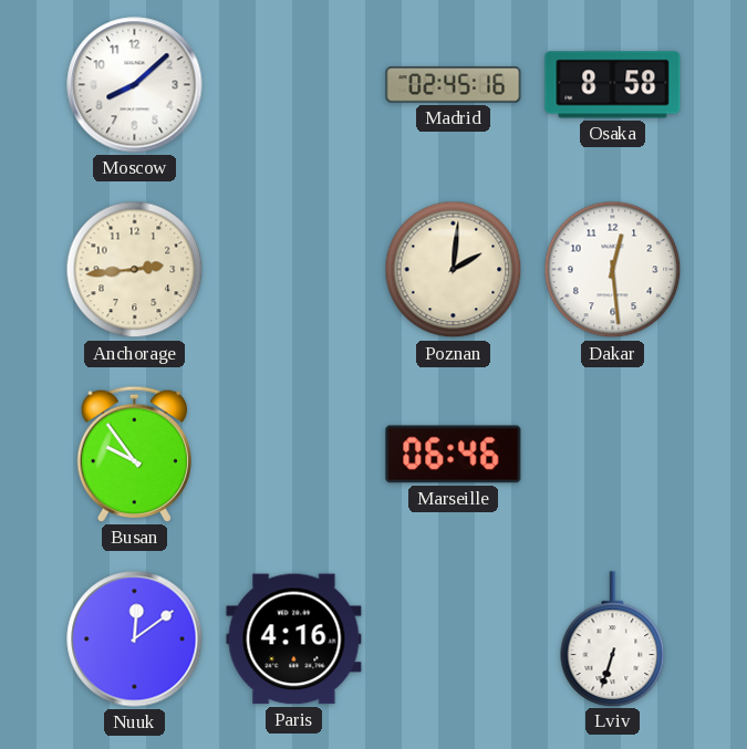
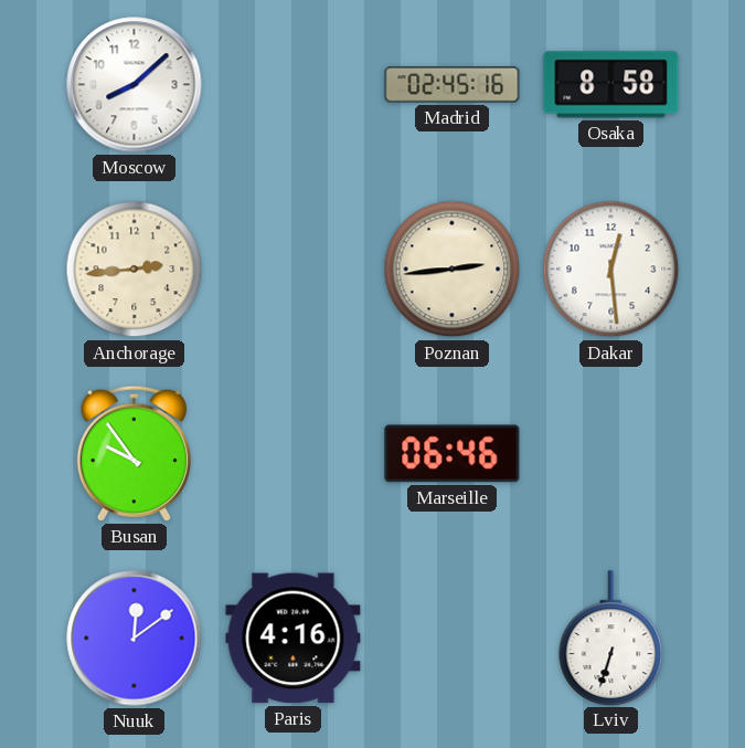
Poznan: 2:01 -> 2:44
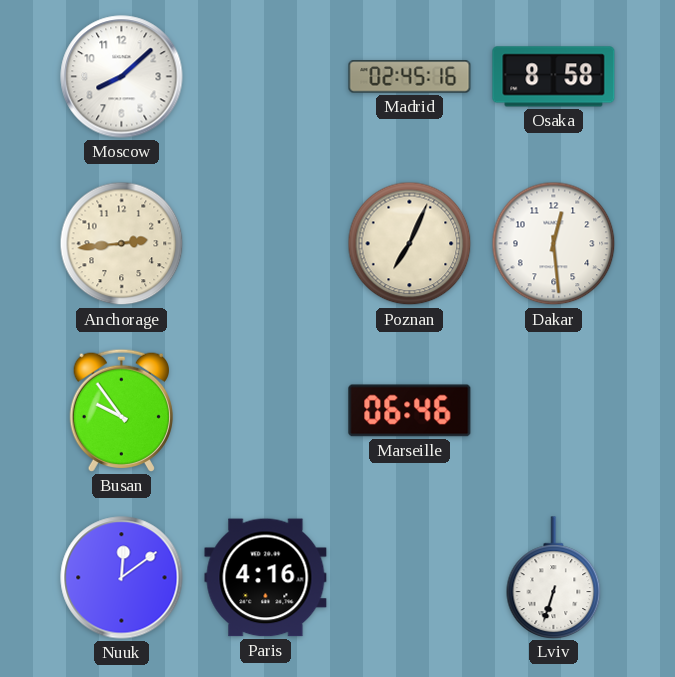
Poznan: 2:44 -> 7:04
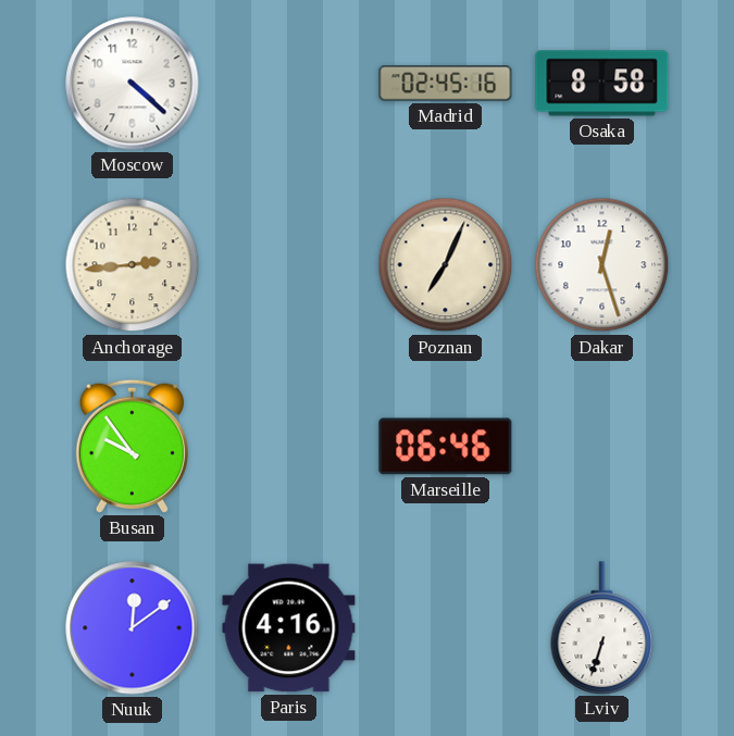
Moscow: 8:08 -> 4:22
Dakar: 12:29 -> 12:27
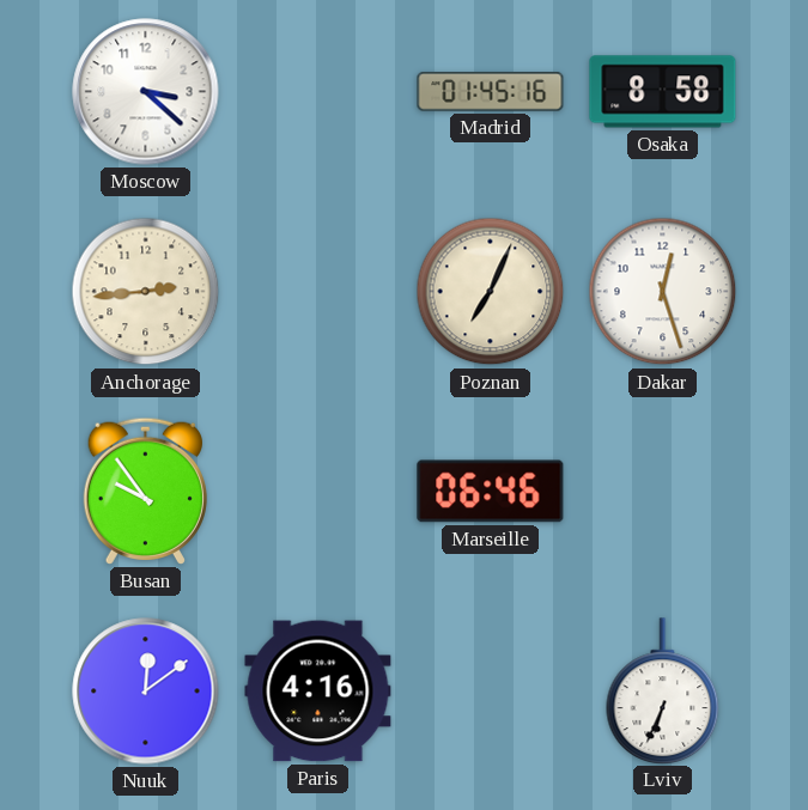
Moscow: 4:22 -> 3:22
Madrid: 02:45 -> 01:45
Lviv: 6:33 -> 6:34
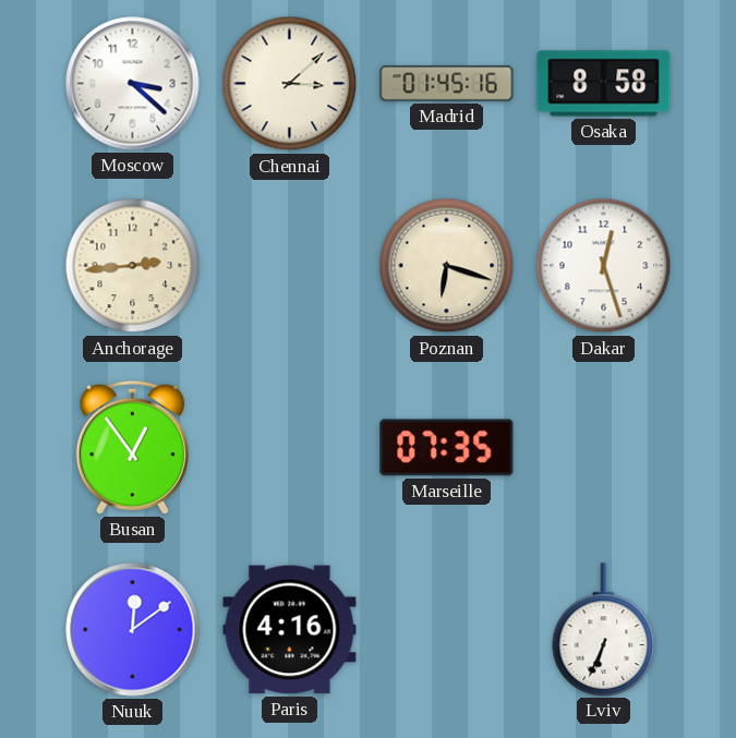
Chennai: none -> 3:08
Poznan: 7:04 -> 6:18
Busan: 9:54 -> 12:54
Marseille: 06:46 -> 07:35
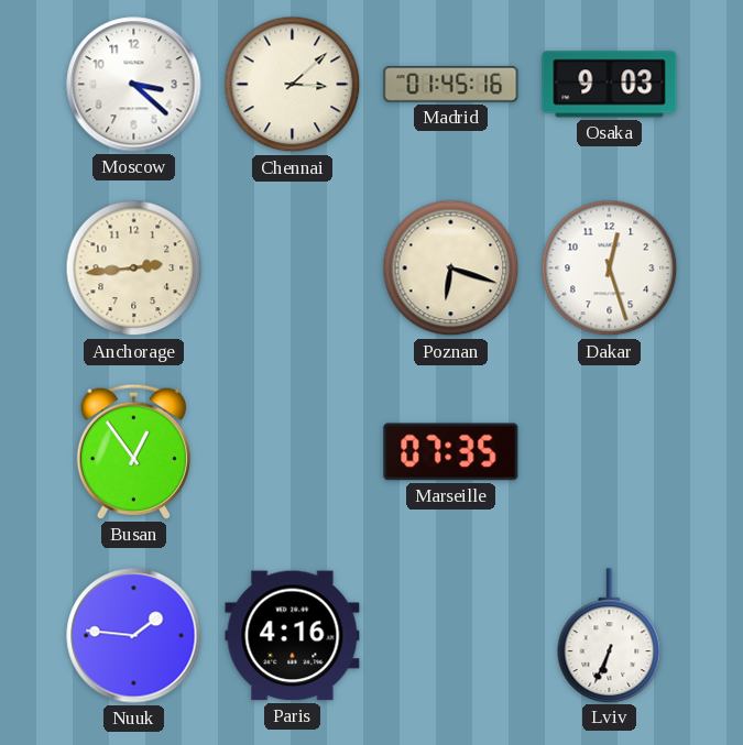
Osaka: 8:58 -> 9:03
Nuuk: 12:09 -> 1:46
